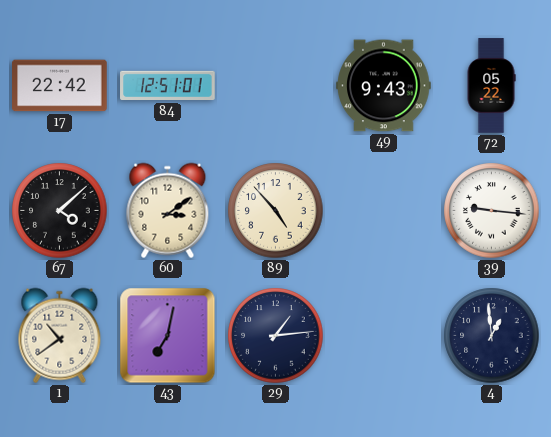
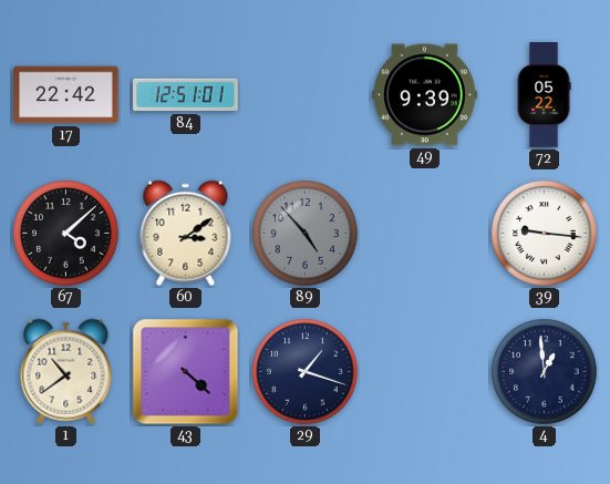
49: 9:43 -> 9:39
89 dial: cream -> grey
43: 7:02 -> 4:22
29: 1:14 -> 1:18
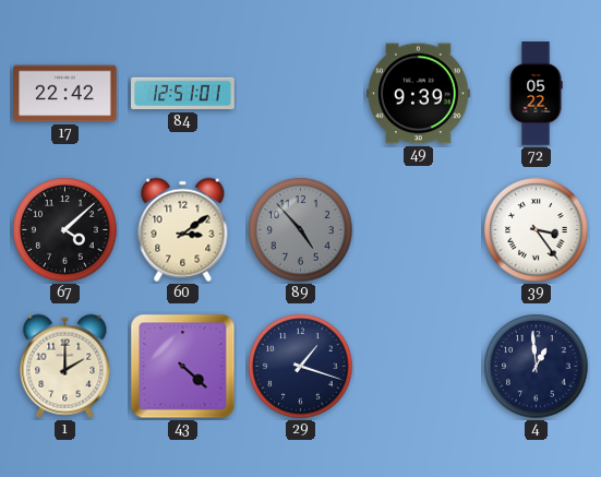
39: 9:16 -> 3:24
1: 10:39 -> 2:00
